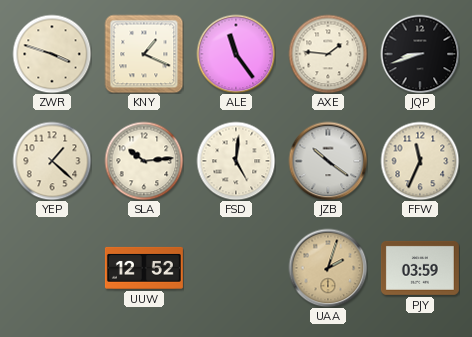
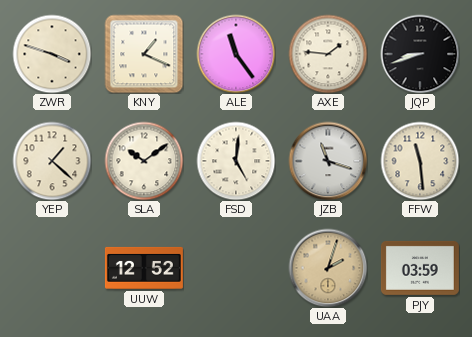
SLA: 10:14 -> 10:09
JZB: 10:21 -> 11:18
FFW: 11:34 -> 11:29
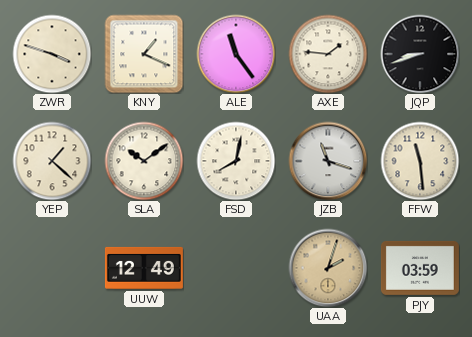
FSD: 5:01 -> 8:02
UUW: 12:52 -> 12:49
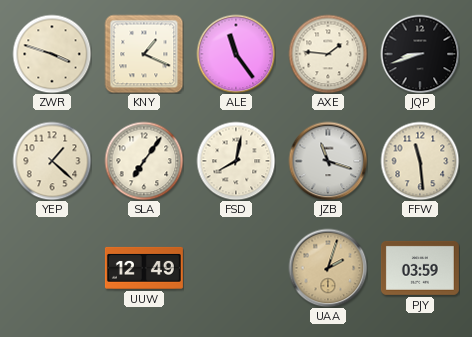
SLA: 10:09 -> 7:06
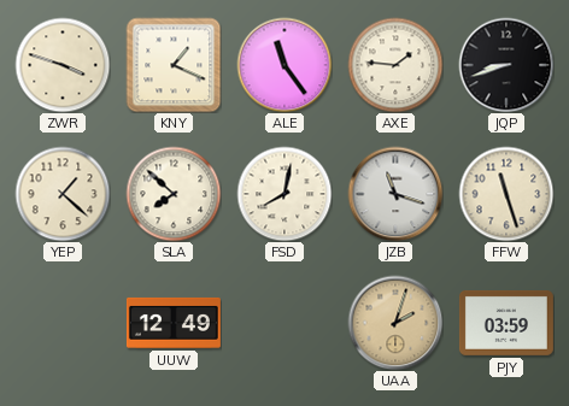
SLA: 7:06 -> 7:52
FFW: 11:29 -> 11:27
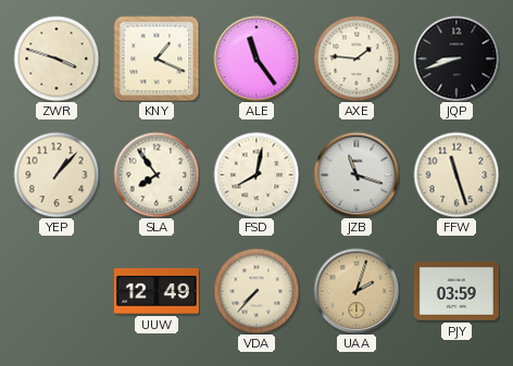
YEP: 1:22 -> 1:07
SLA: 7:52 -> 7:54
VDA: none -> 7:37
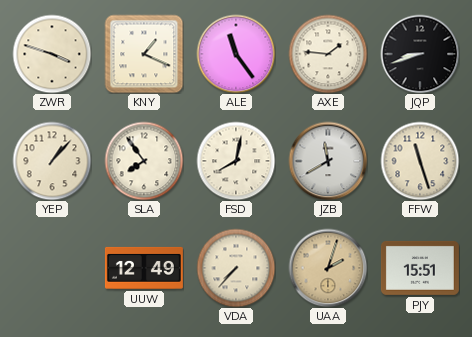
JZB: 11:18 -> 11:40
PJY: 03:59 -> 15:51
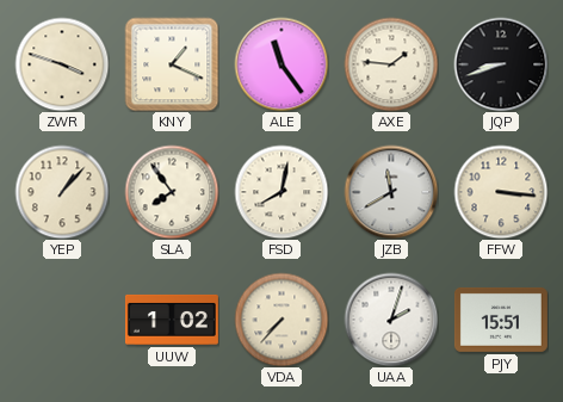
FFW: 11:27 -> 3:16
UUW: 12:49 -> 1:02
UAA dial: champagne -> white
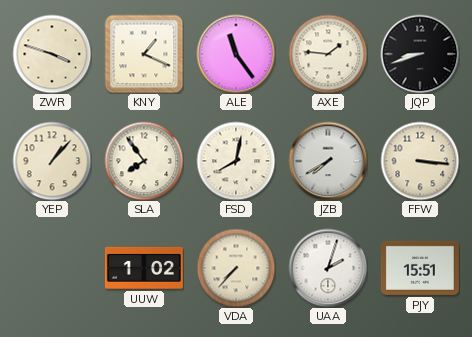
JZB: 11:40 -> 7:40
